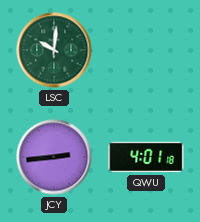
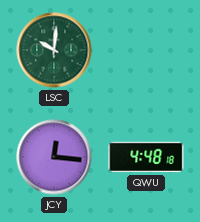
JCY: 2:44 -> 12:16
QWU: 4:01 -> 4:48
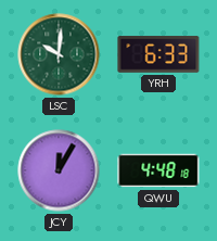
YRH: none -> 6:33
JCY: 12:16 -> 12:05
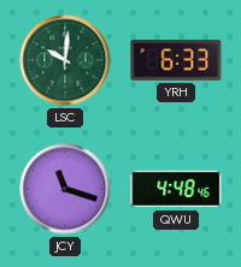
JCY: 12:05 -> 11:18
QWU: 4:48:18 -> 4:48:46
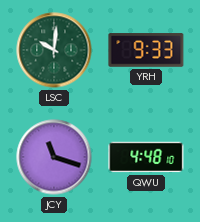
YRH: 6:33 -> 9:33
QWU: 4:48:46 -> 4:48:10
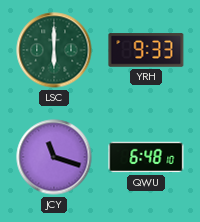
LSC: 10:01 -> 6:00
QWU: 4:48 -> 6:48
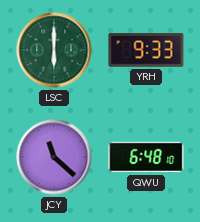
JCY: 11:18 -> 11:22
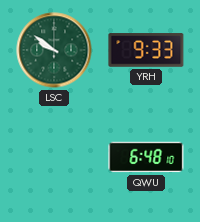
LSC: 6:00 -> 9:51
JCY: 11:22 -> none
